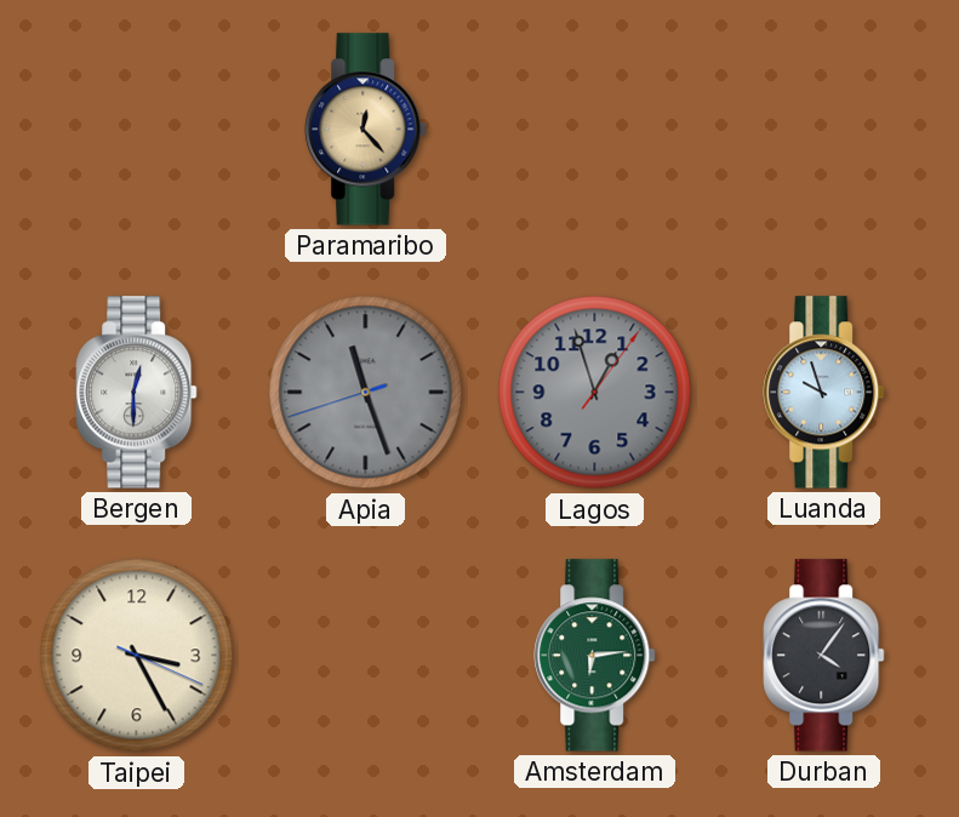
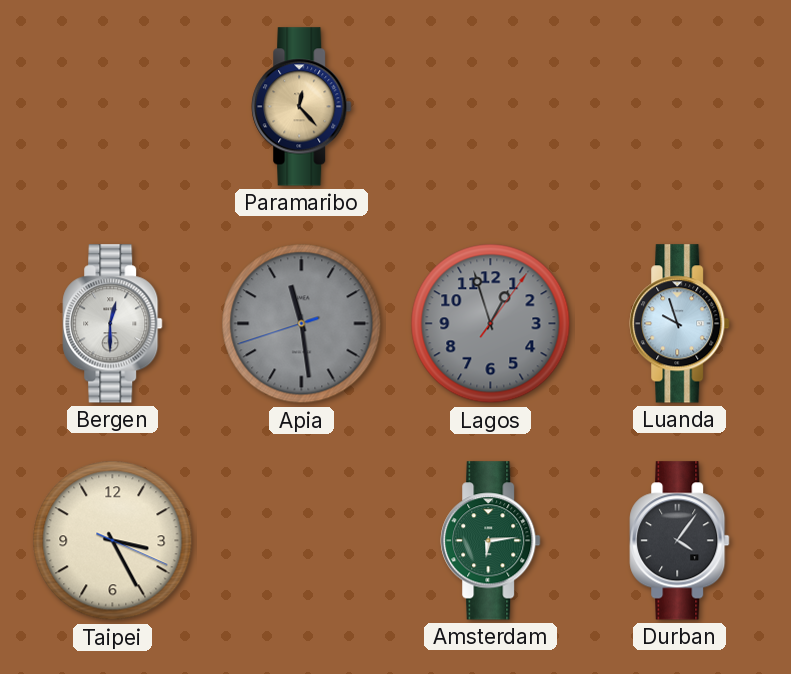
Apia: 11:26 -> 11:28
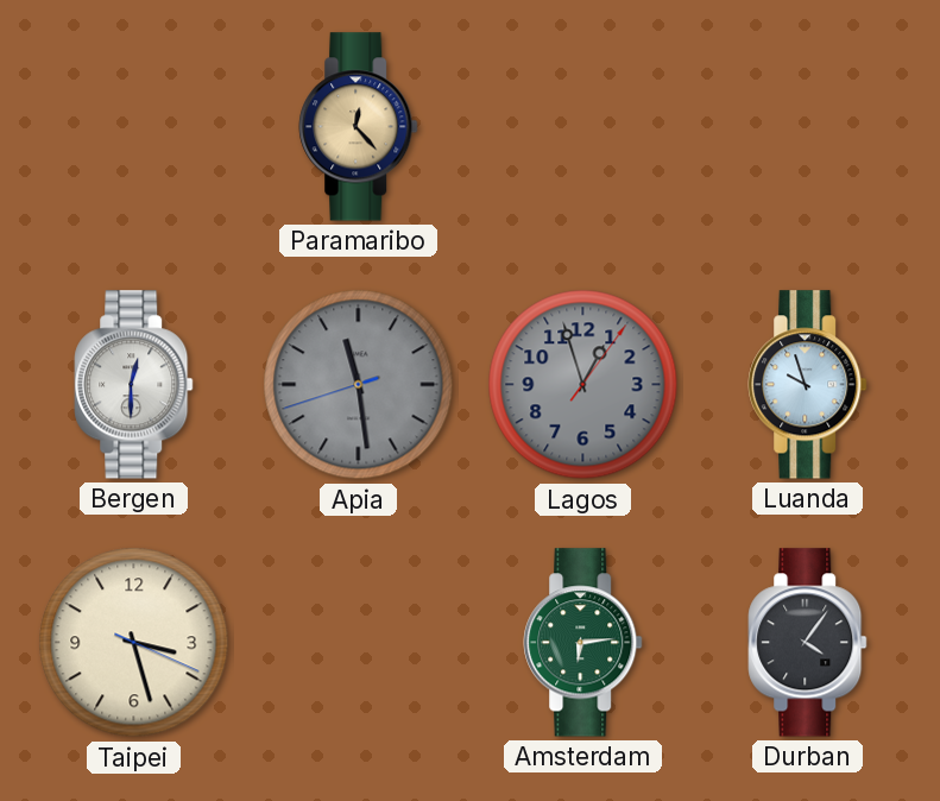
Taipei: 3:25 -> 3:27
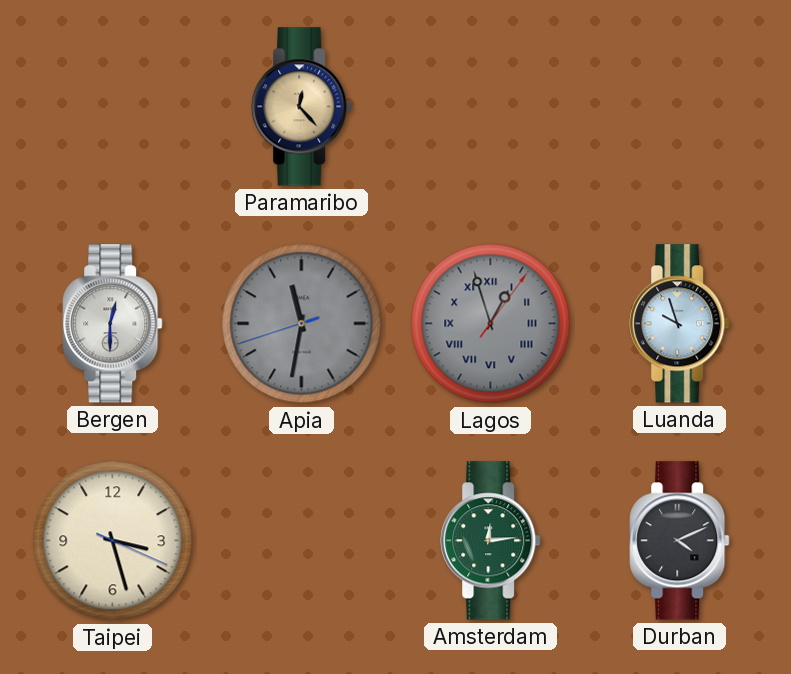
Apia: 11:28 -> 11:31
Lagos numerals: Arabic -> Roman
Amsterdam: 6:14 -> 12:14
Durban: 4:06 -> 4:11
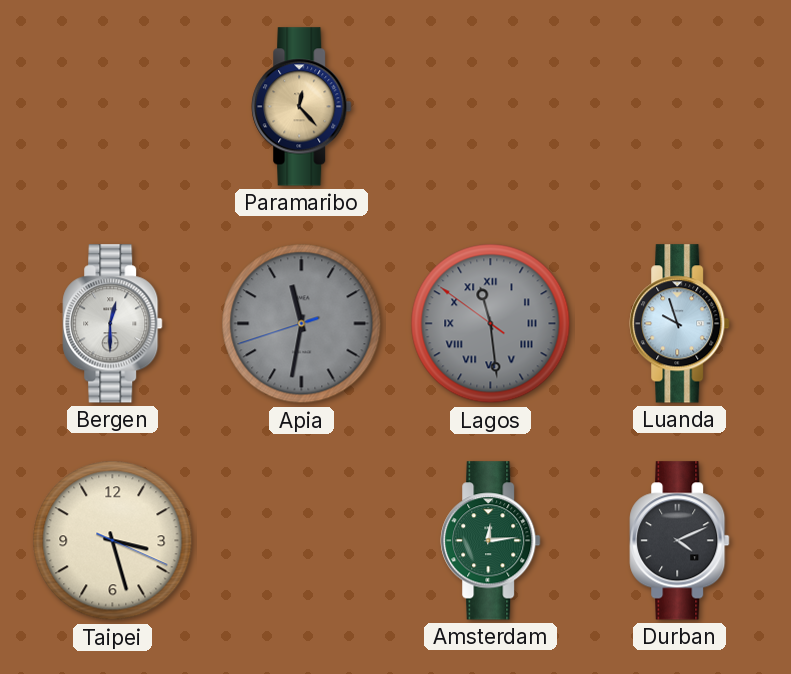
Lagos: 12:57 -> 11:28
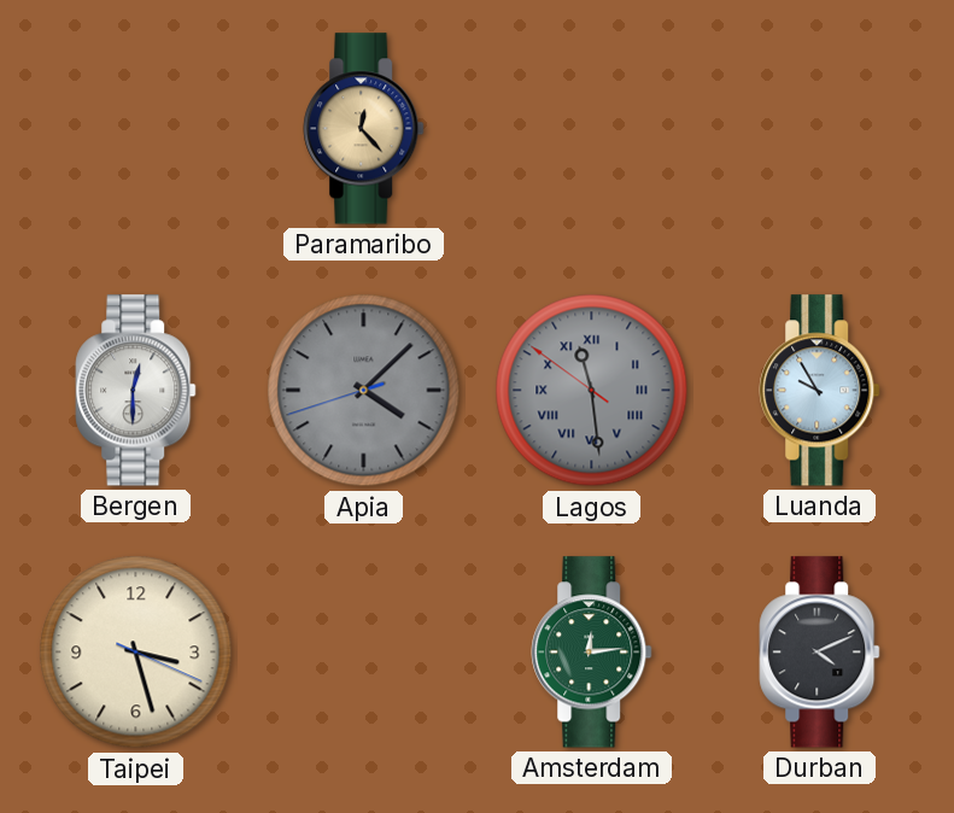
Apia: 11:31 -> 4:07
Luanda: 9:57 -> 9:55
